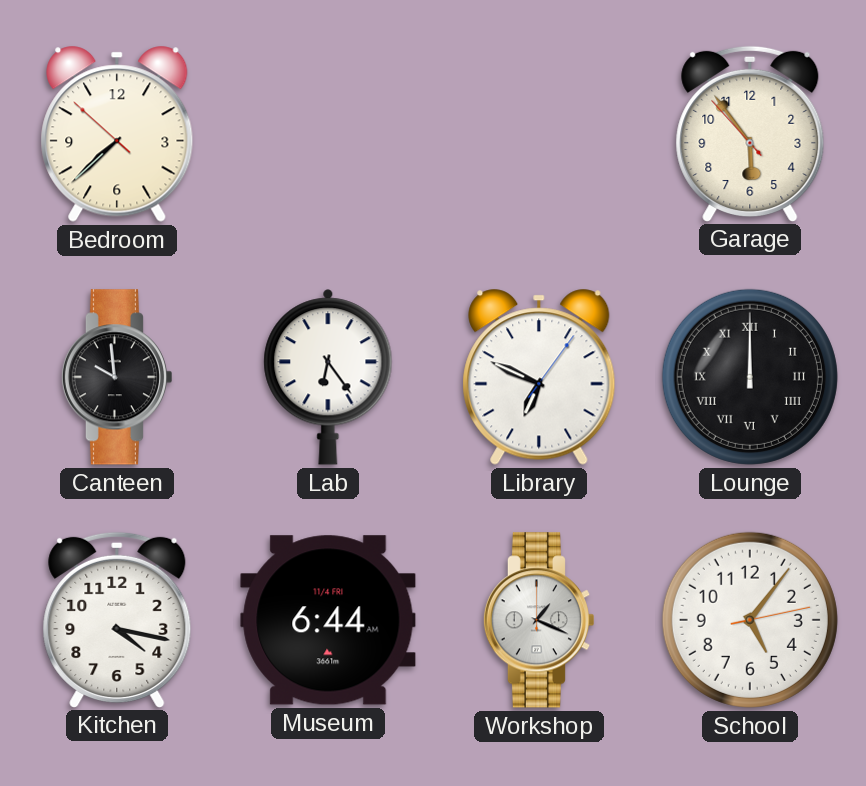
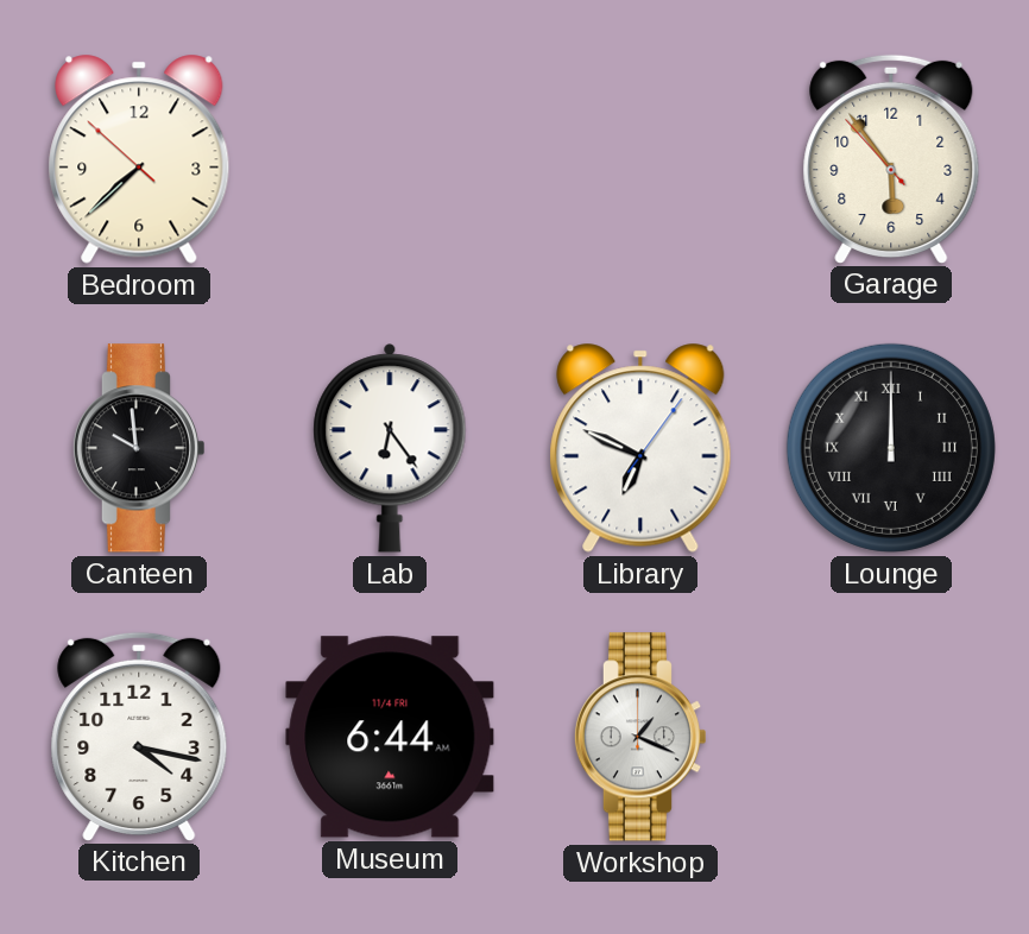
School: 5:06 -> none
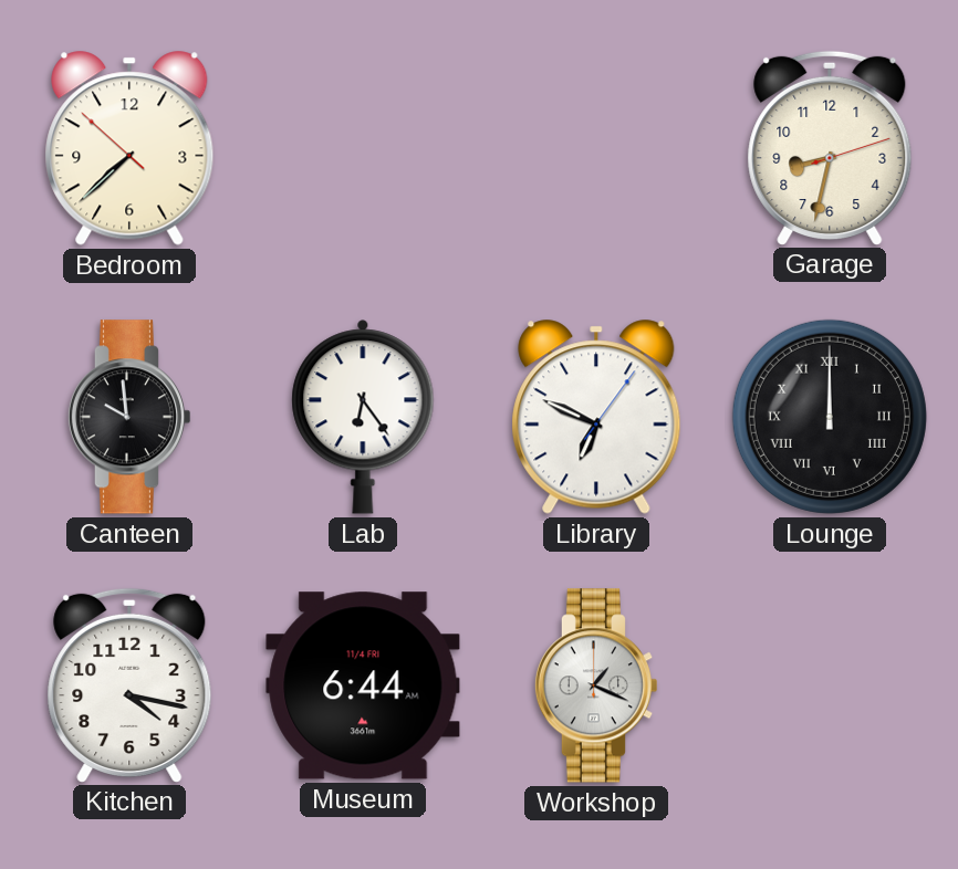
Garage: 5:53 -> 8:32
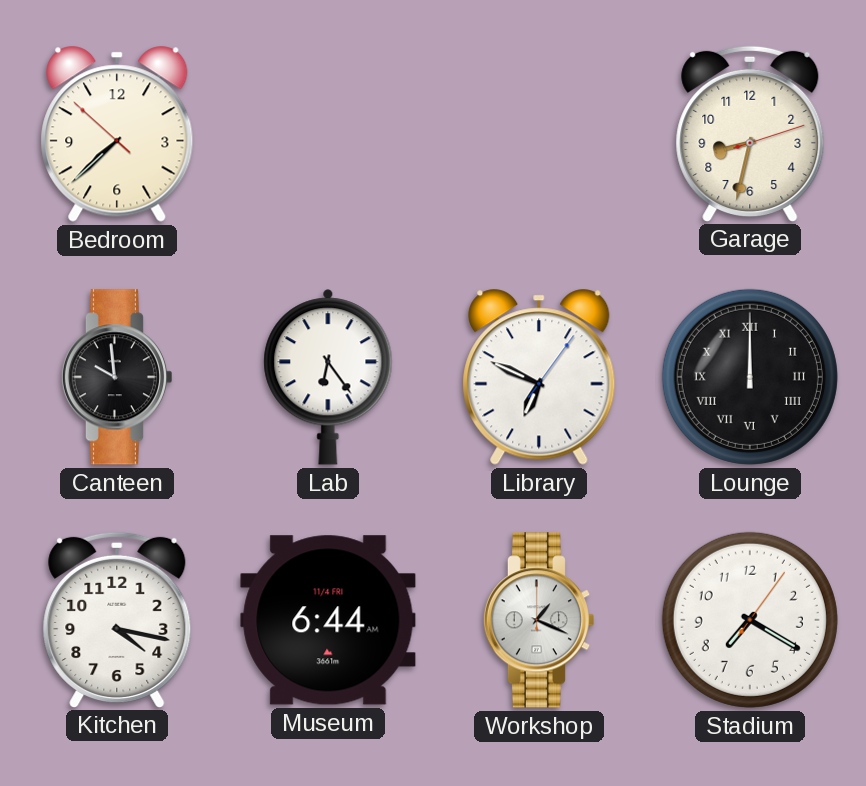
Stadium: none -> 7:20
